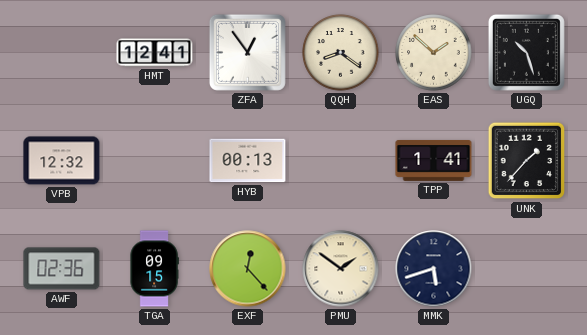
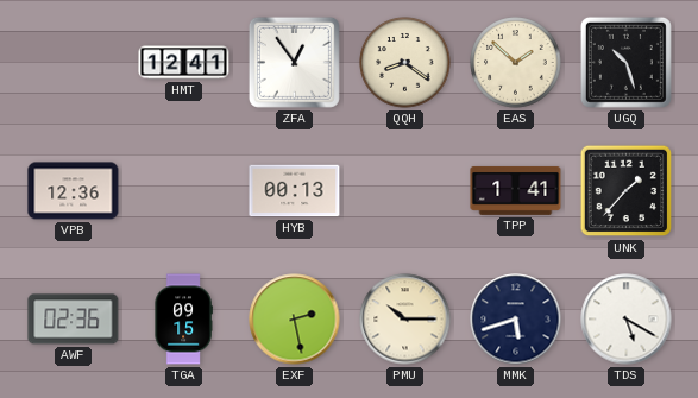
VPB: 12:32 -> 12:36
EXF: 12:23 -> 2:28
PMU: 1:51 -> 10:15
TDS: none -> 5:20
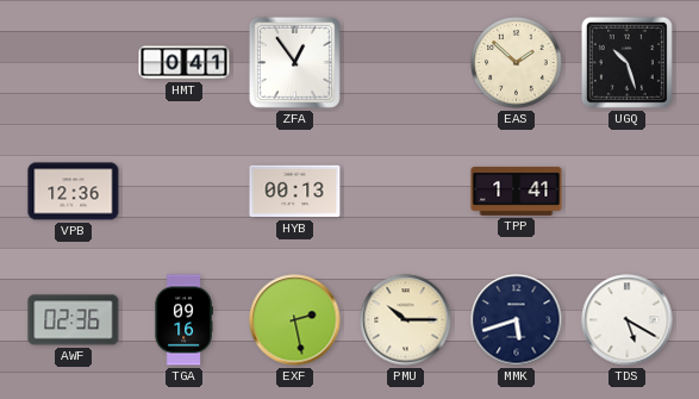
HMT: 12:41 -> 0:41
QQH: 8:21 -> none
UNK: 1:37 -> none
TGA: 09:15 -> 09:16
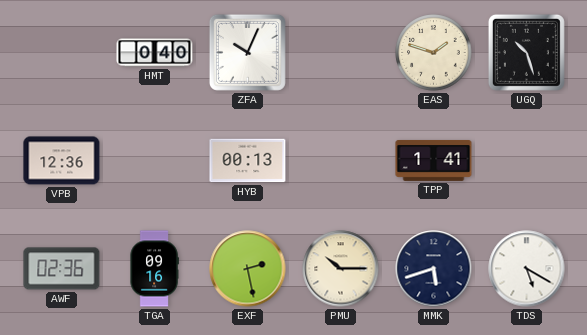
HMT: 0:41 -> 0:40
ZFA: 12:54 -> 10:04
EAS: 1:52 -> 1:48
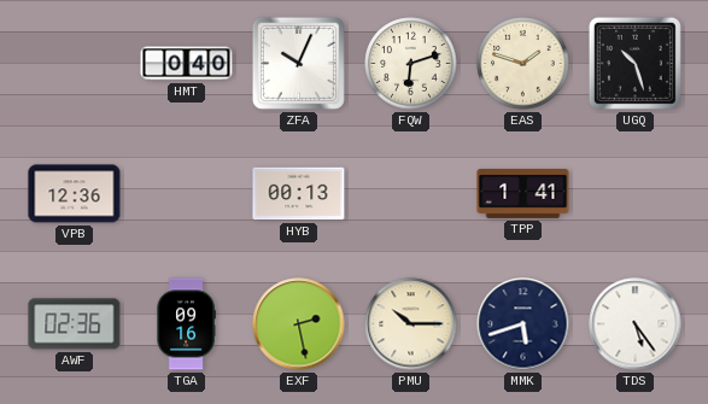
FQW: none -> 6:12
TDS: 5:20 -> 5:24
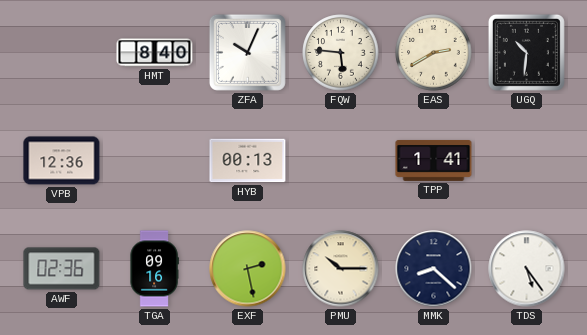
HMT: 0:40 -> 8:40
FQW: 6:12 -> 5:46
EAS: 1:48 -> 2:40
UGQ: 10:27 -> 10:31
MMK: 5:42 -> 8:22
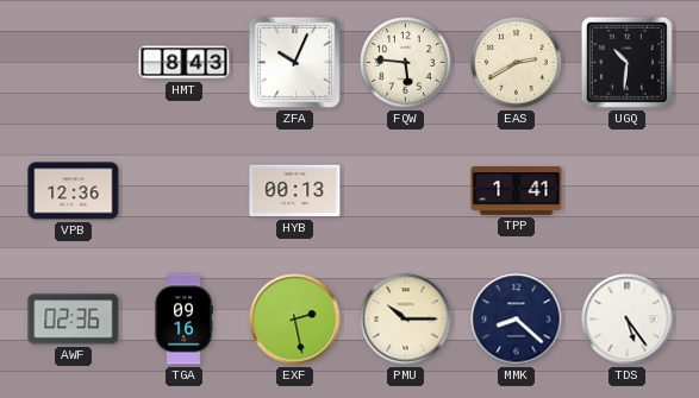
HMT: 8:40 -> 8:43
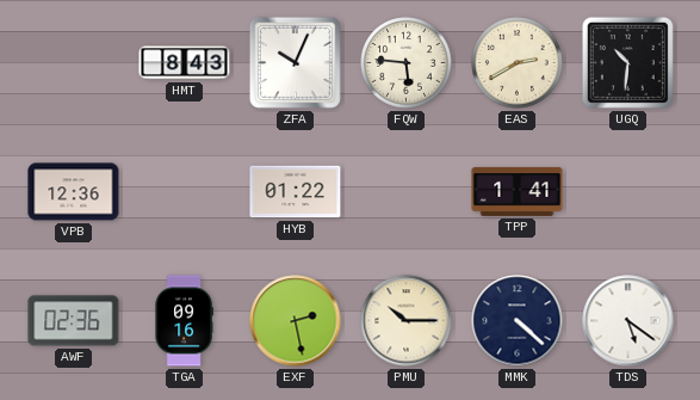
HYB: 00:13 -> 01:22
MMK: 8:22 -> 4:22
TDS: 5:24 -> 5:21
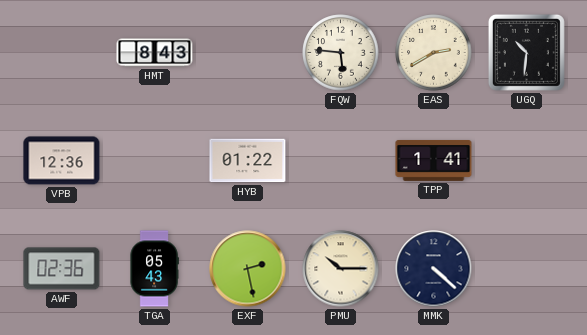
ZFA: 10:04 -> none
TGA: 09:16 -> 05:43
TDS: 5:21 -> none
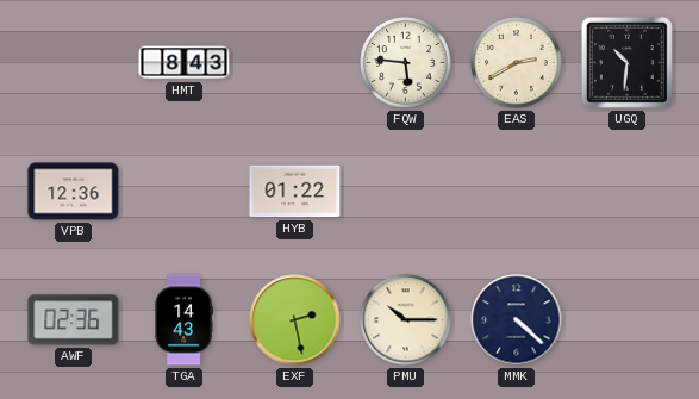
TPP: 1:41 -> none
TGA: 05:43 -> 14:43
